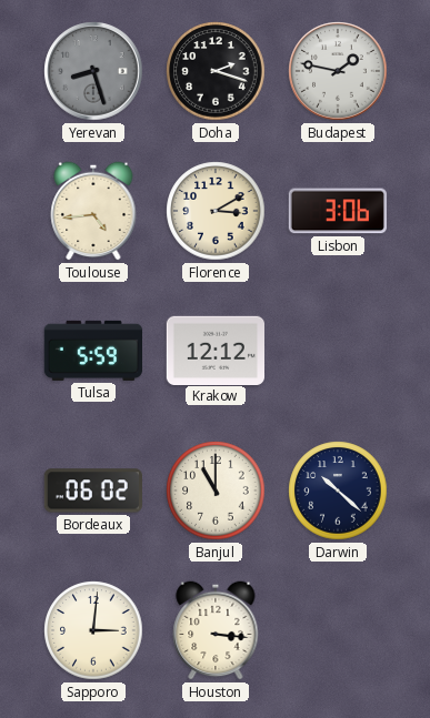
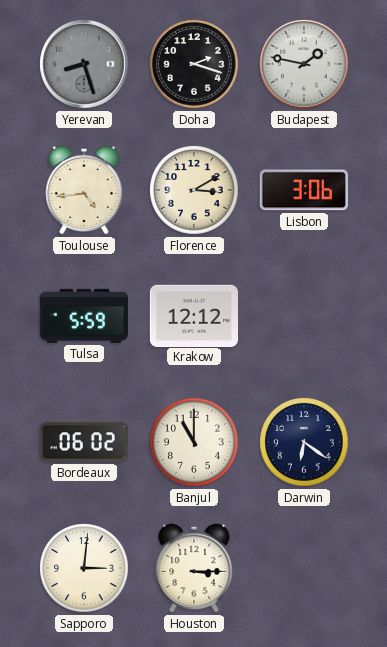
Darwin: 10:22 -> 6:21
Houston: 3:16 -> 3:15
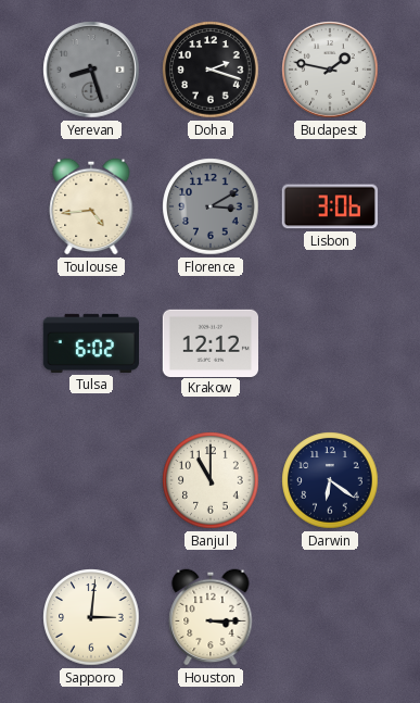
Florence dial: cream -> grey
Tulsa: 5:59 -> 6:02
Bordeaux: 06:02 -> none
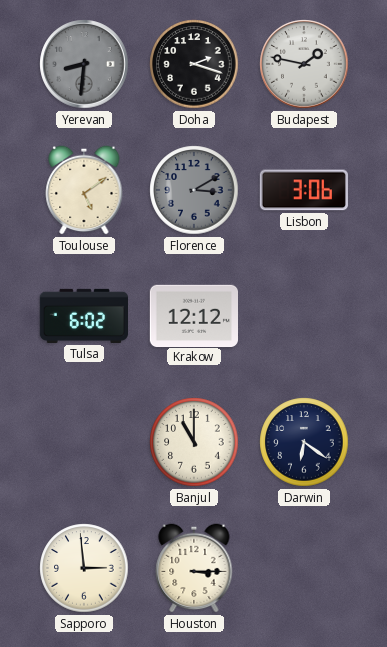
Yerevan: 8:27 -> 8:31
Toulouse: 4:44 -> 5:09
Sapporo: 3:01 -> 2:59
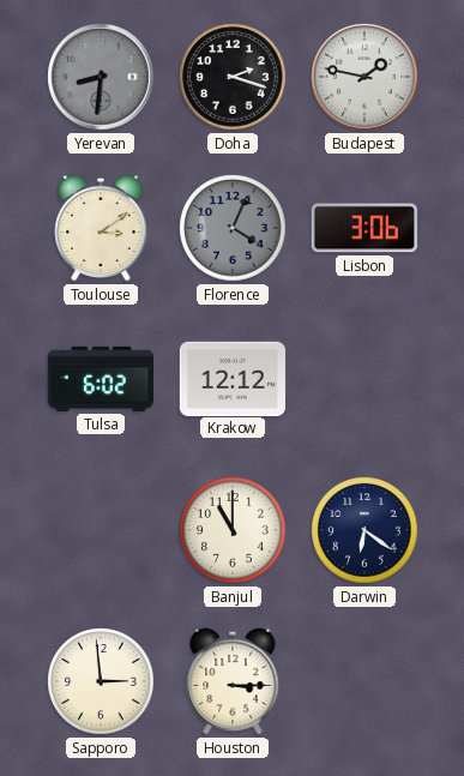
Toulouse: 5:09 -> 3:09
Florence: 3:10 -> 4:04
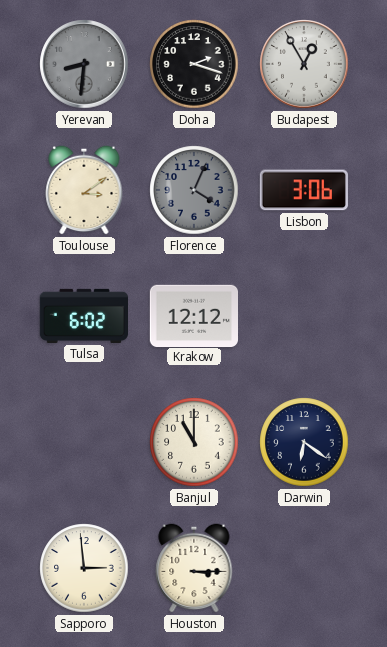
Budapest: 1:47 -> 12:55
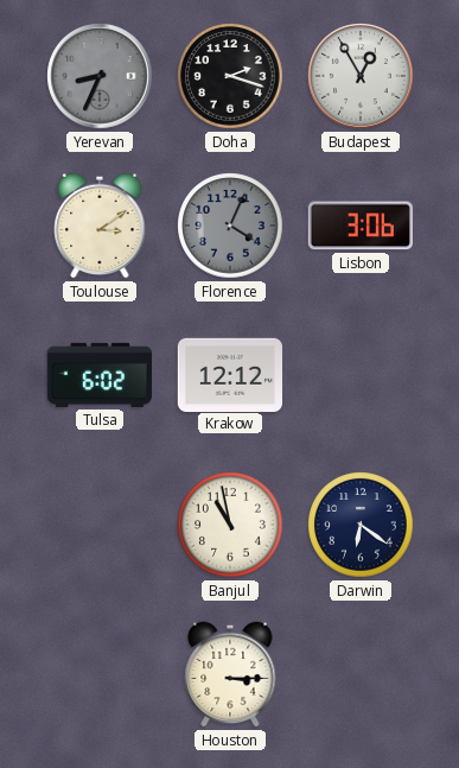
Yerevan: 8:31 -> 8:34
Banjul: 11:00 -> 10:58
Sapporo: 2:59 -> none
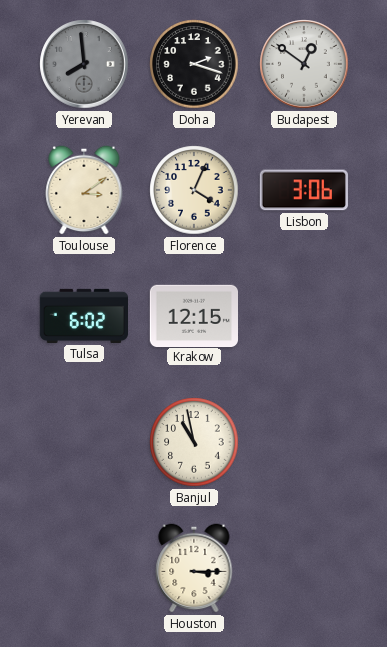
Yerevan: 8:34 -> 7:59
Budapest: 12:55 -> 12:51
Florence dial: grey -> cream
Krakow: 12:12 -> 12:15
Darwin: 6:21 -> none
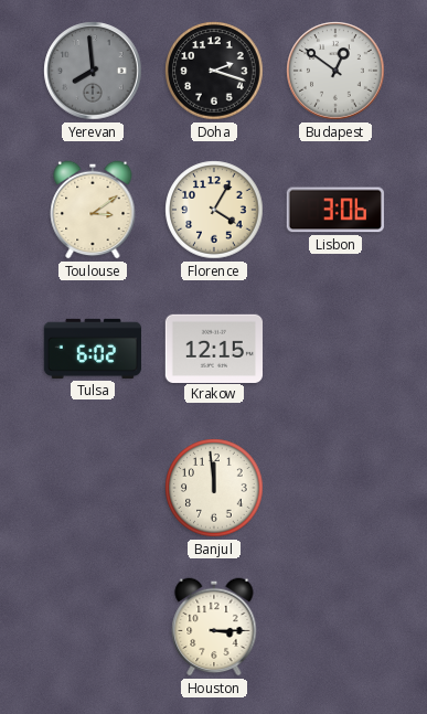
Florence: 4:04 -> 4:05
Banjul: 10:58 -> 11:59
